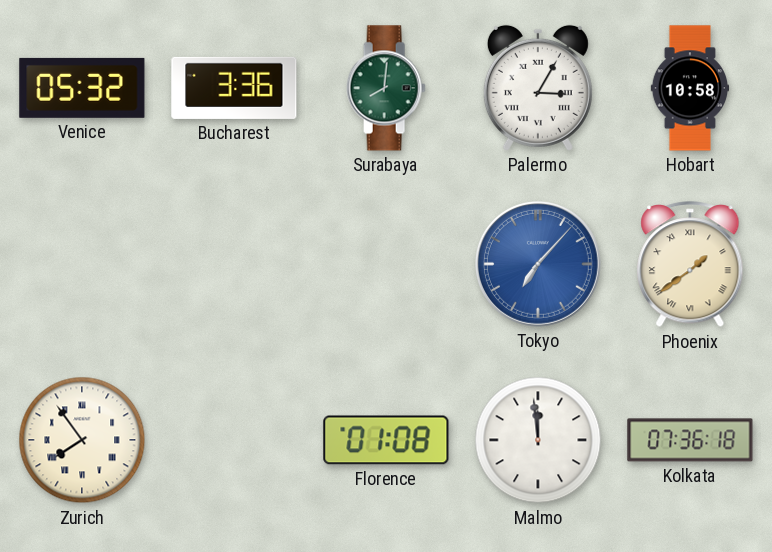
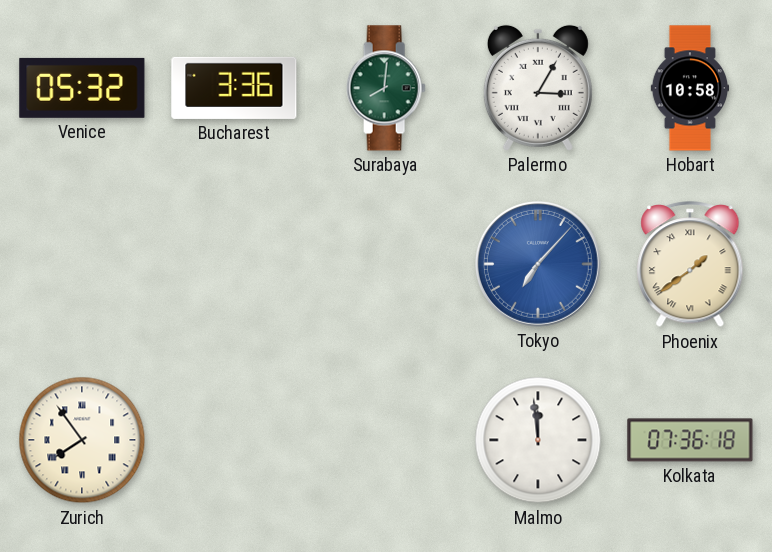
Florence: 01:08 -> none
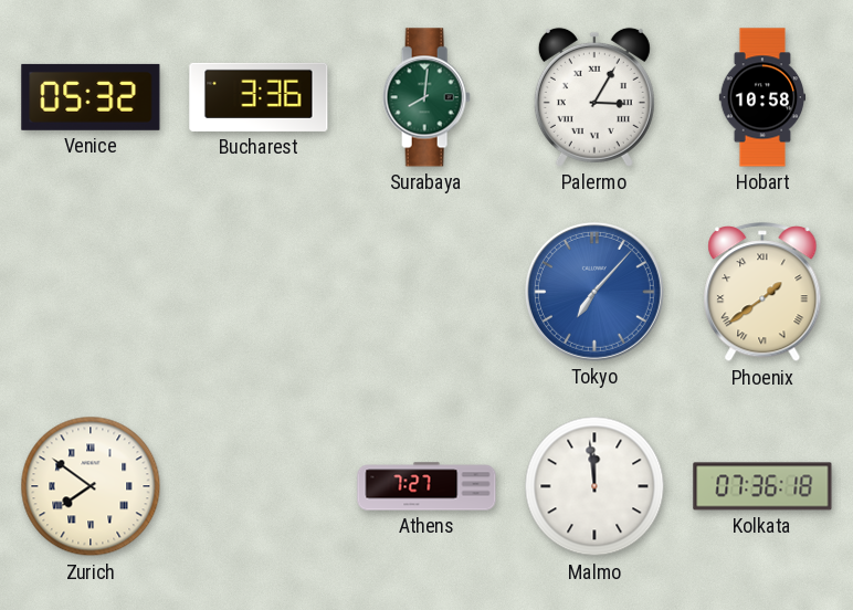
Zurich: 7:54 -> 7:51
Athens: none -> 7:27
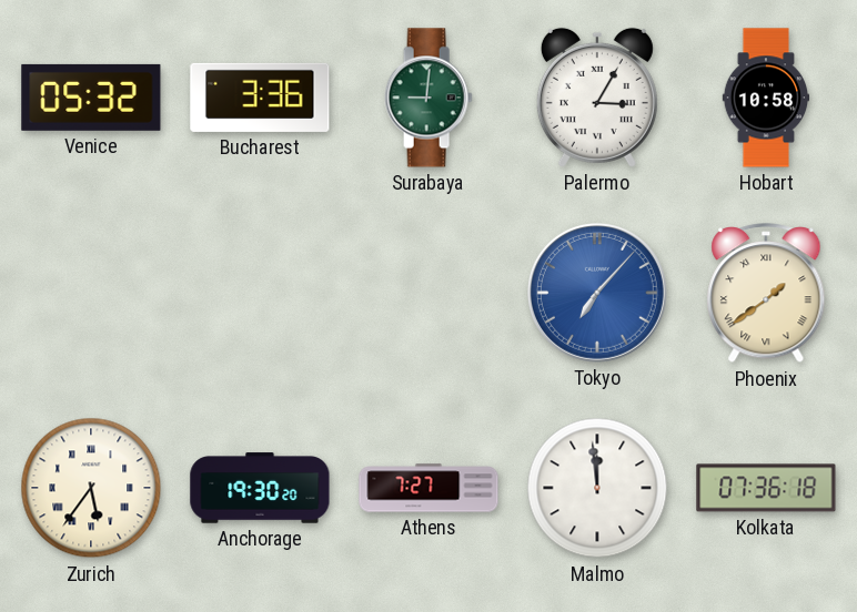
Surabaya: 8:01 -> 9:01
Zurich: 7:51 -> 5:36
Anchorage: none -> 19:30
